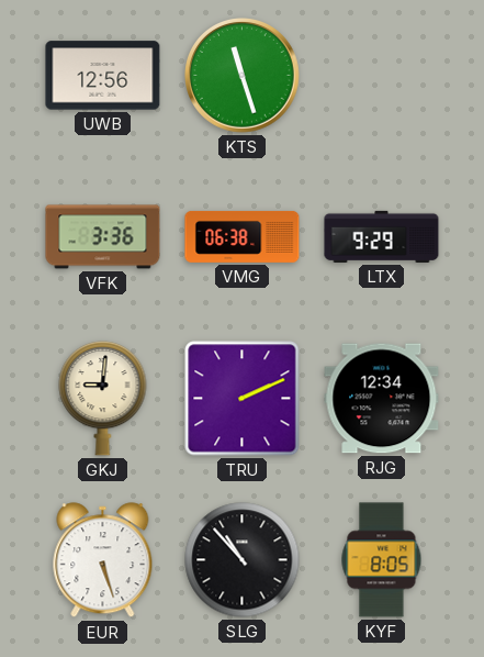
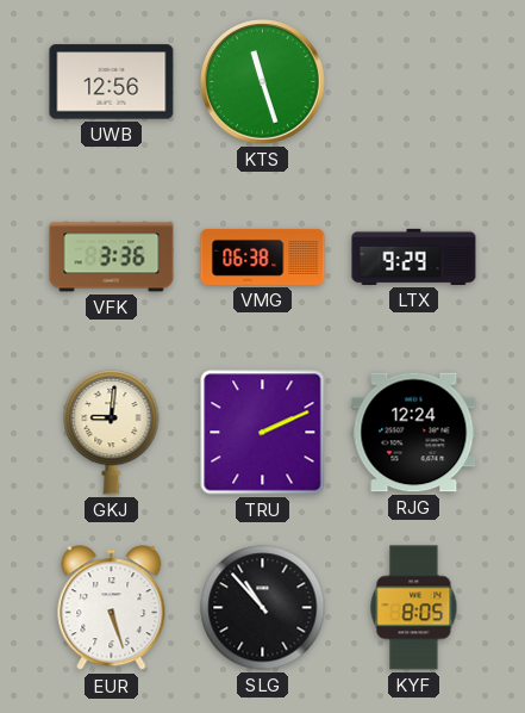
RJG: 12:34 -> 12:24
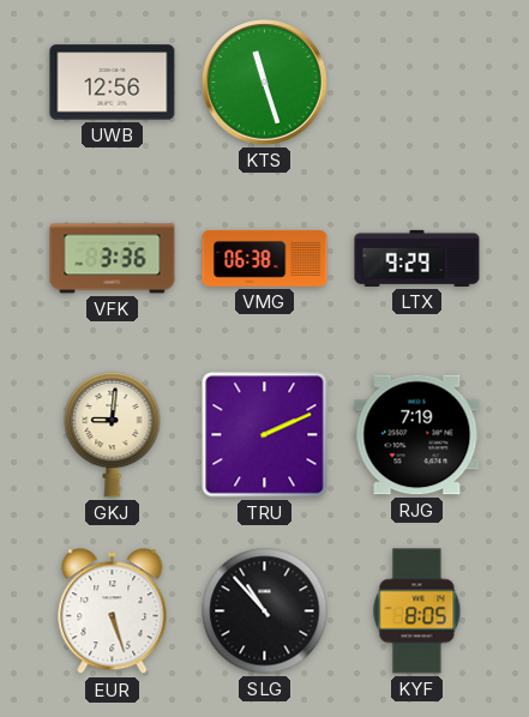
RJG: 12:24 -> 7:19
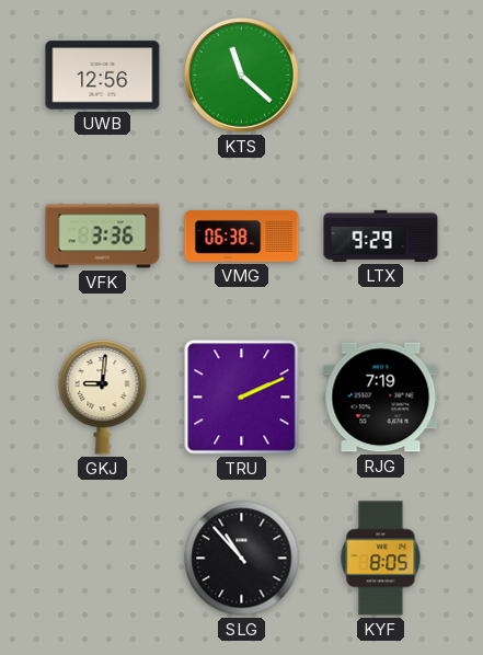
KTS: 11:27 -> 11:22
EUR: 5:27 -> none
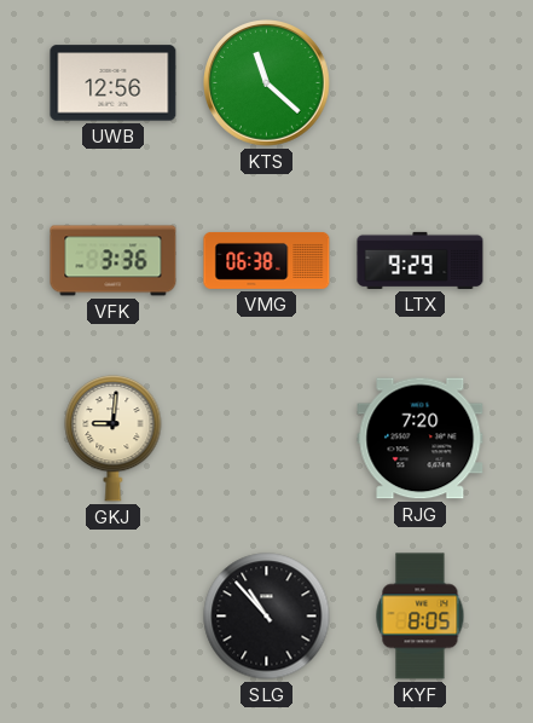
TRU: 2:11 -> none
RJG: 7:19 -> 7:20
